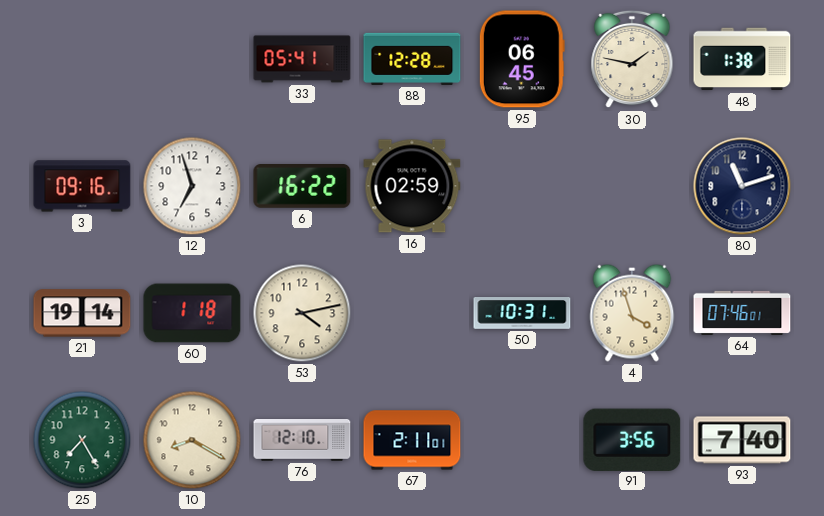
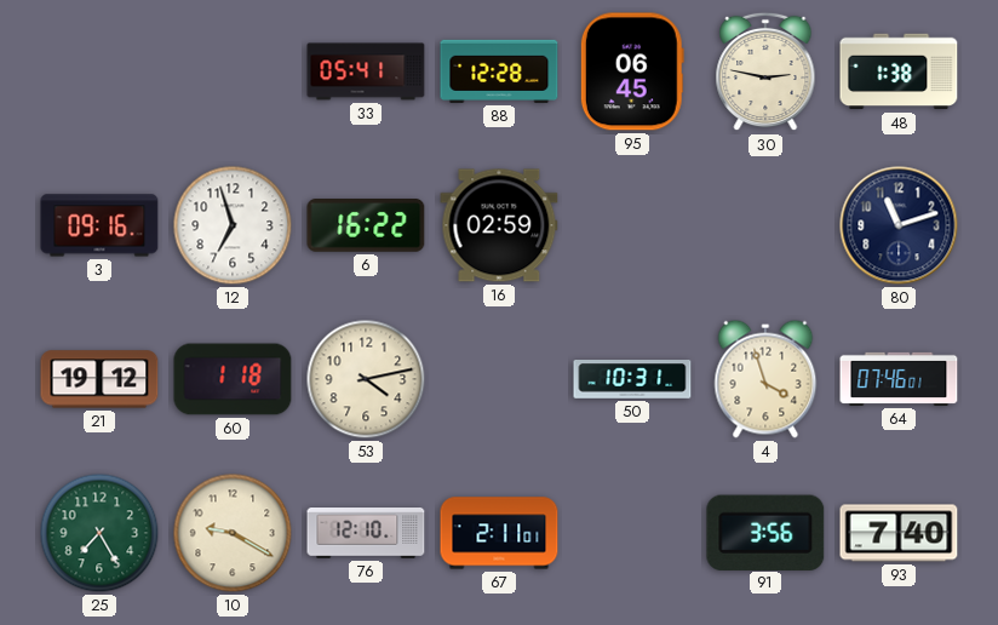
30: 1:47 -> 2:47
21: 19:14 -> 19:12
10: 8:20 -> 9:20
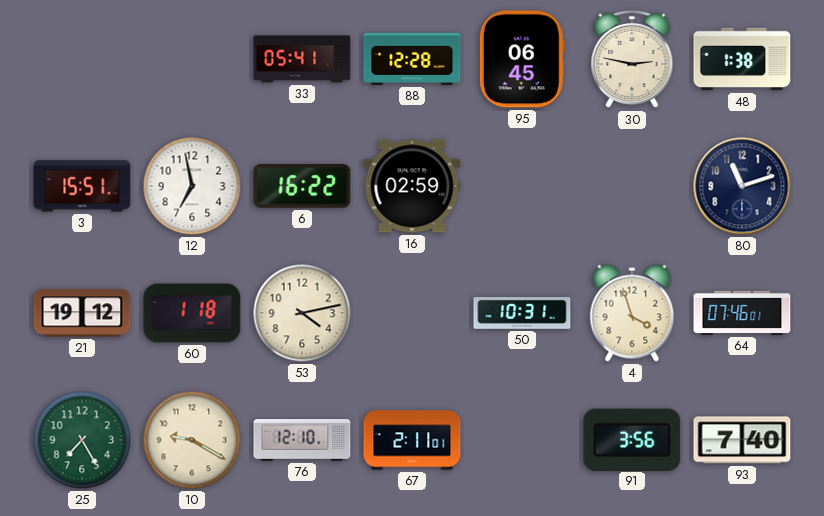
3: 09:16 -> 15:51
12: 6:57 -> 6:58
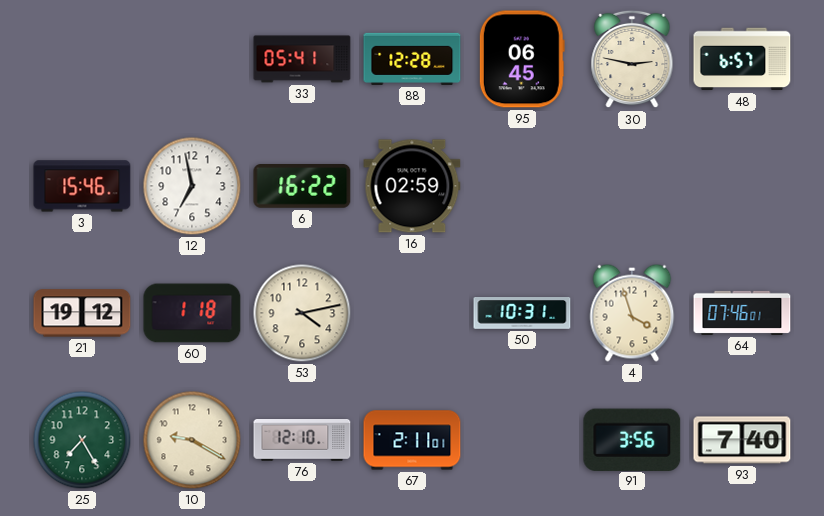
48: 1:38 -> 6:57
3: 15:51 -> 15:46
80: 11:12 -> none
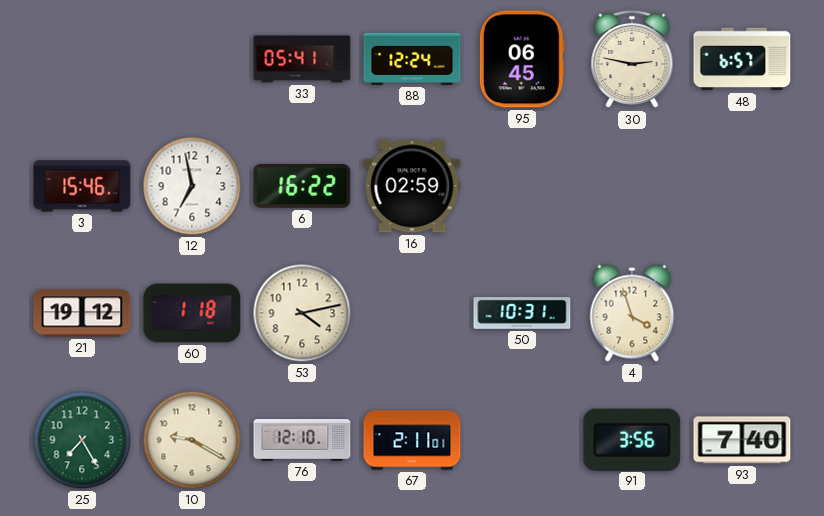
88: 12:28 -> 12:24
64: 07:46 -> none
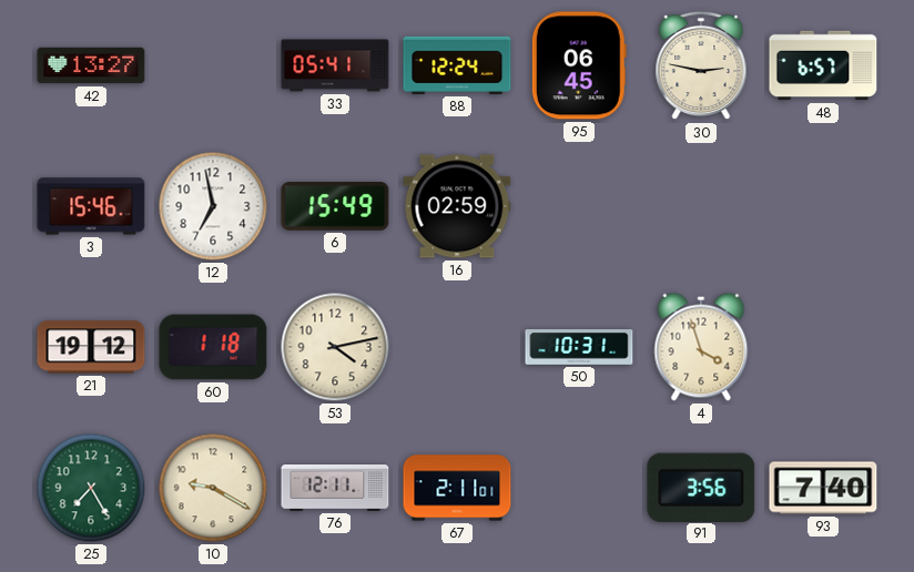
42: none -> 13:27
6: 16:22 -> 15:49
76: 12:10 -> 12:11
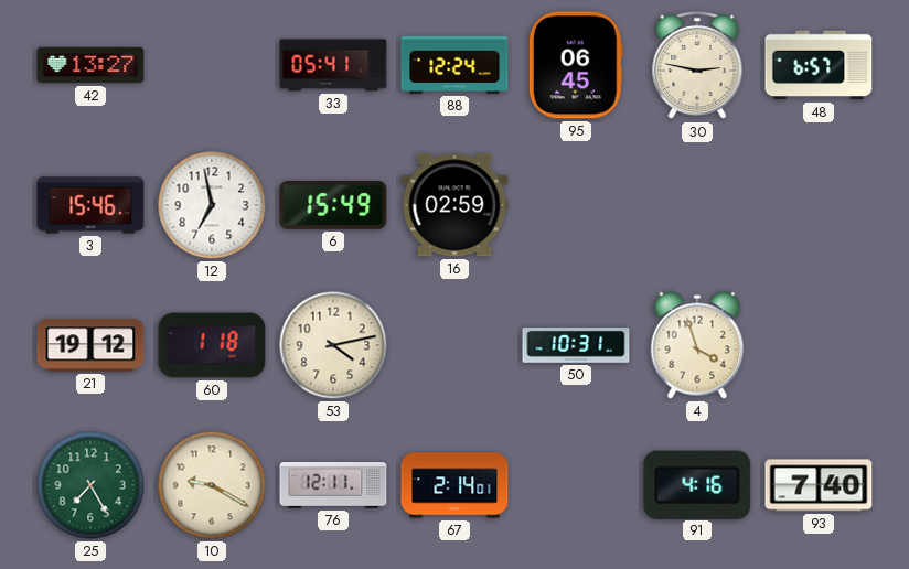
67: 2:11 -> 2:14
91: 3:56 -> 4:16
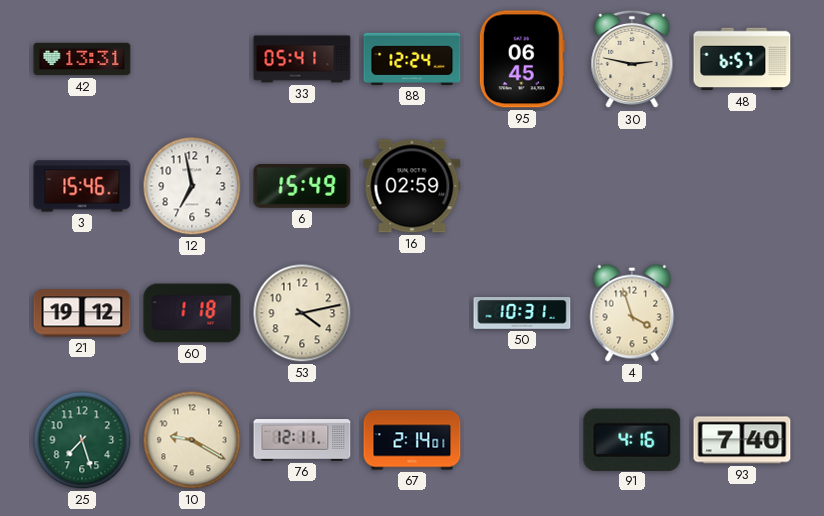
42: 13:27 -> 13:31
25: 7:25 -> 7:27
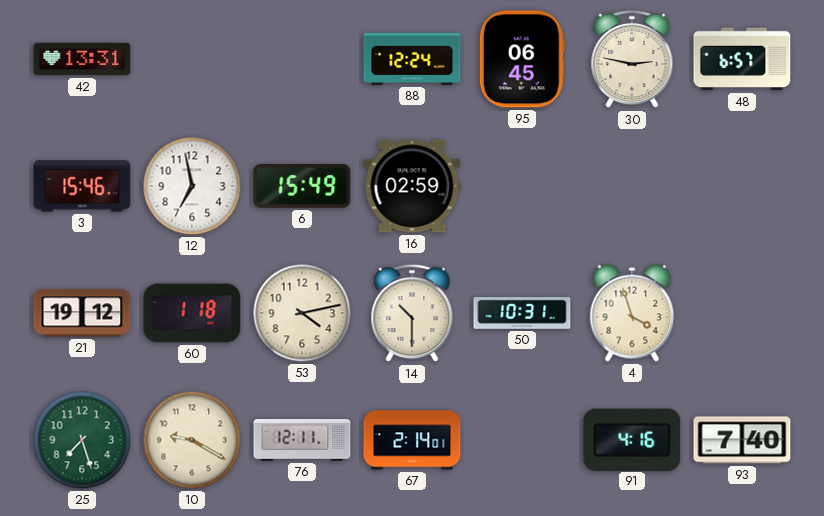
33: 05:41 -> none
14: none -> 10:30
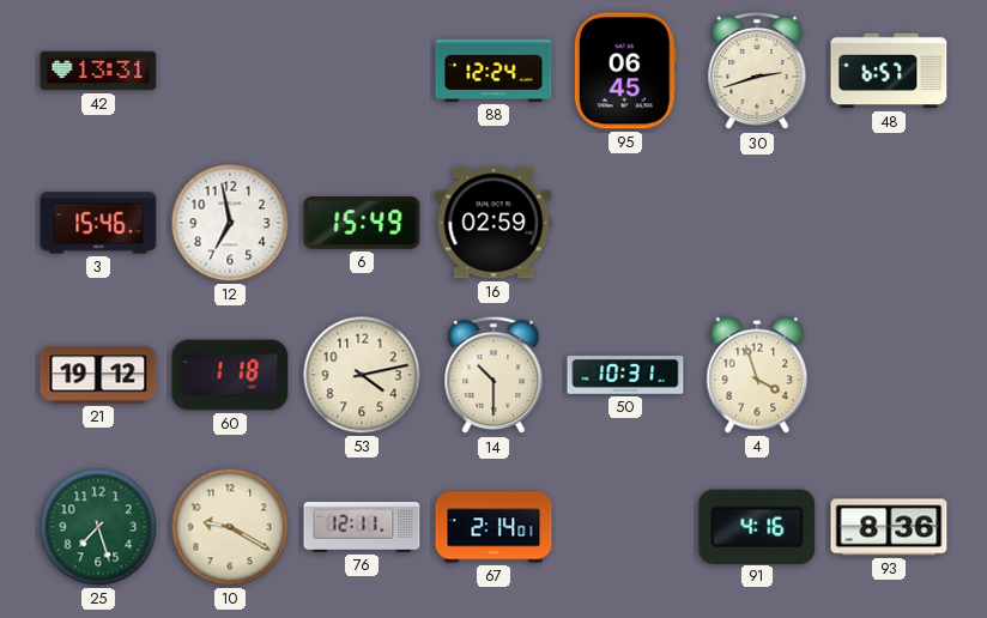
30: 2:47 -> 2:42
93: 7:40 -> 8:36
